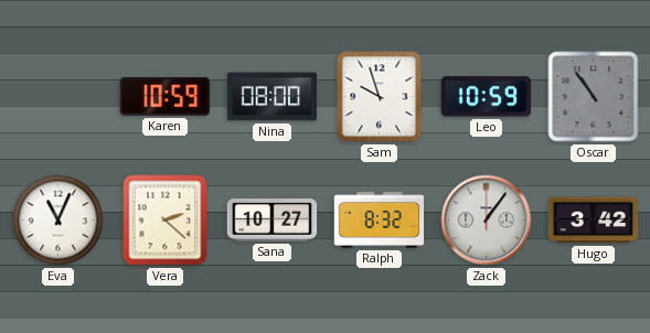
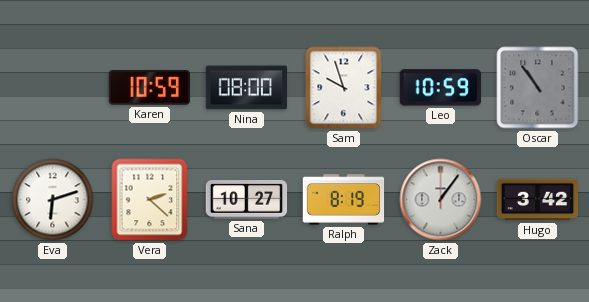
Eva: 11:04 -> 6:12
Ralph: 8:32 -> 8:19
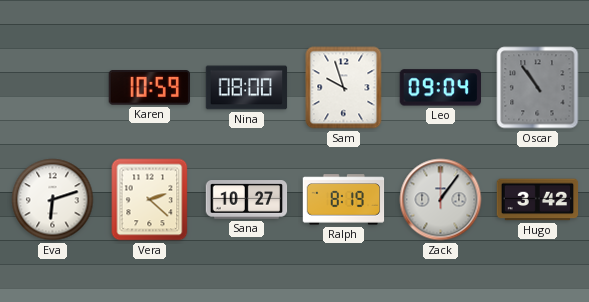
Leo: 10:59 -> 09:04
